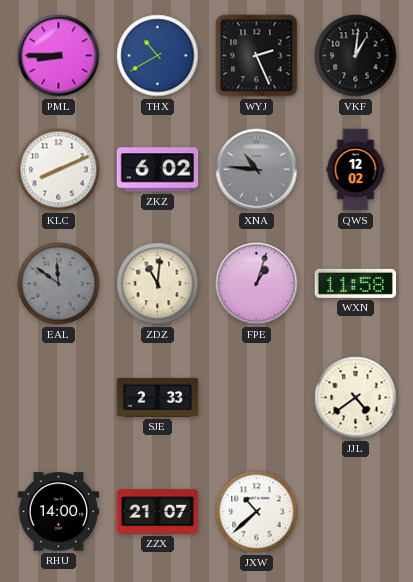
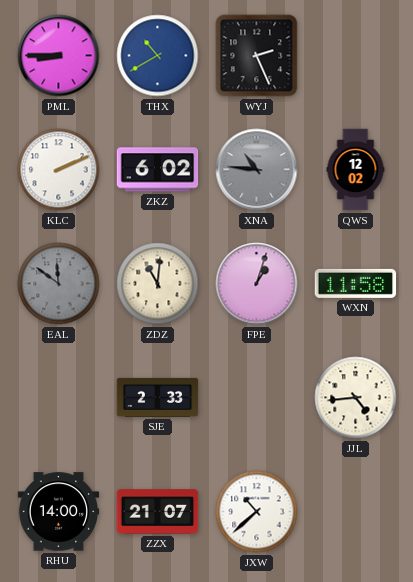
VKF: 1:01 -> none
KLC: 8:11 -> 2:11
JJL: 4:39 -> 4:44
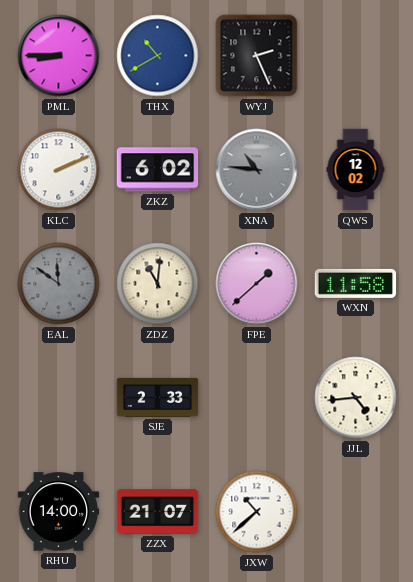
FPE: 1:03 -> 1:38
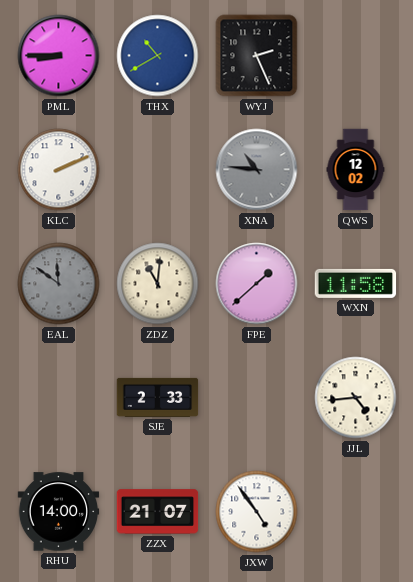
ZKZ: 6:02 -> none
JXW: 10:38 -> 4:54
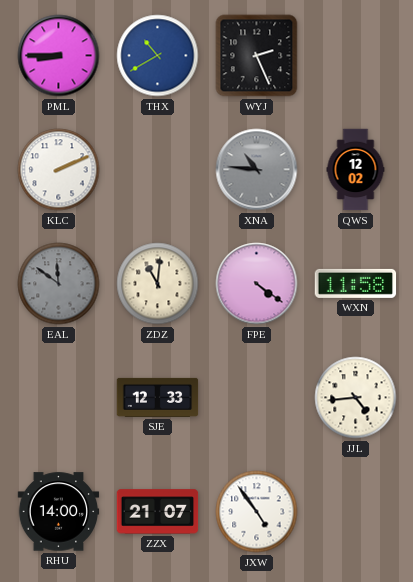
FPE: 1:38 -> 4:21
SJE: 2:33 -> 12:33
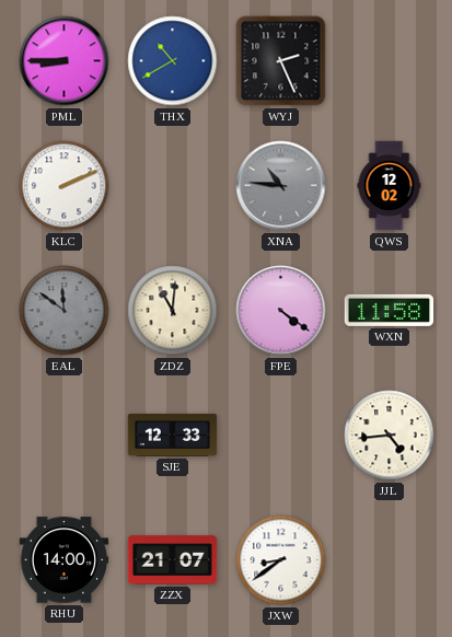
JXW: 4:54 -> 8:39
